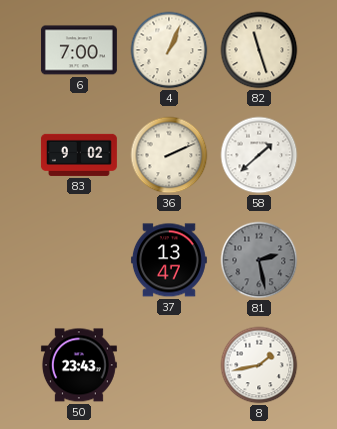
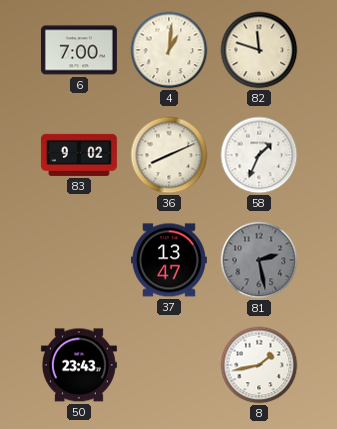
4: 1:04 -> 1:01
82: 11:27 -> 11:48
36: 2:11 -> 8:11
58: 1:38 -> 1:34
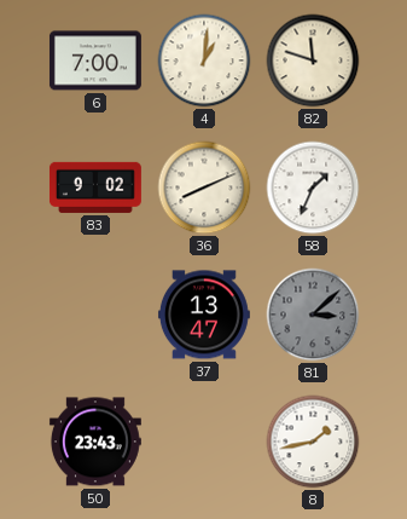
81: 2:28 -> 3:08
